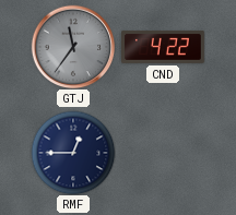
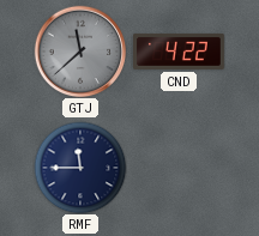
GTJ: 11:36 -> 11:38
RMF: 12:45 -> 11:45
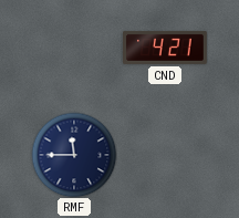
GTJ: 11:38 -> none
CND: 4:22 -> 4:21
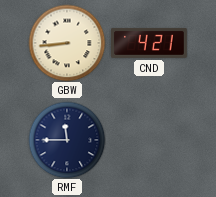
GBW: none -> 8:44
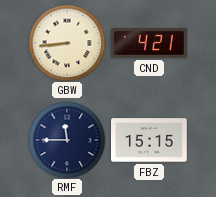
FBZ: none -> 15:15
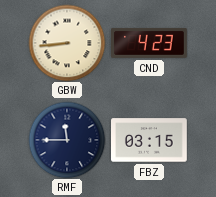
CND: 4:21 -> 4:23
FBZ: 15:15 -> 03:15
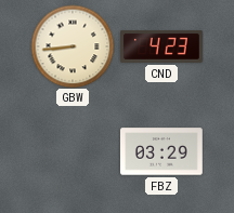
RMF: 11:45 -> none
FBZ: 03:15 -> 03:29
